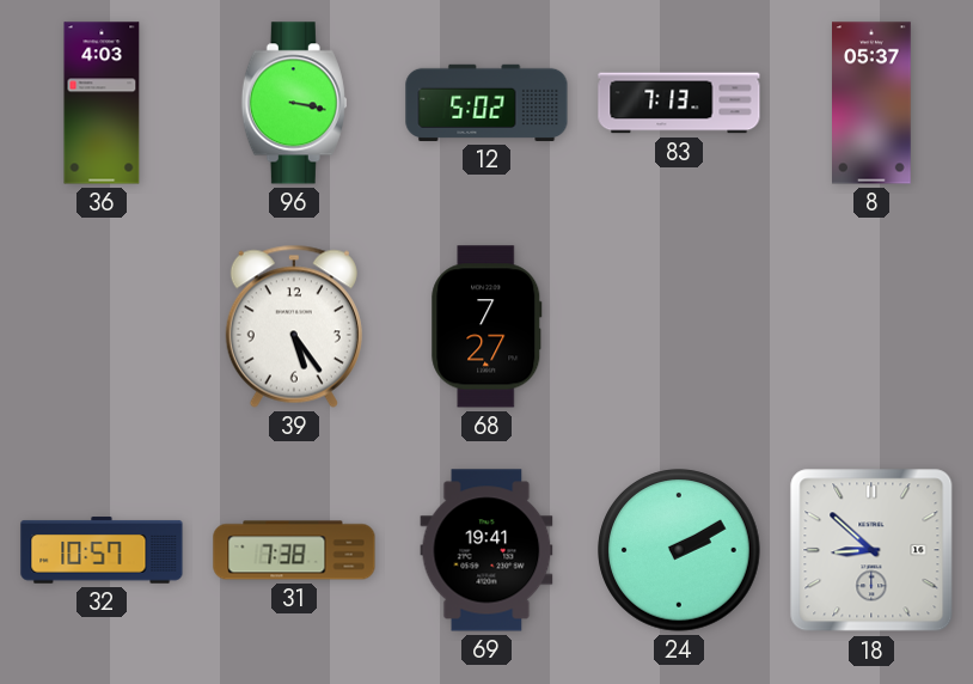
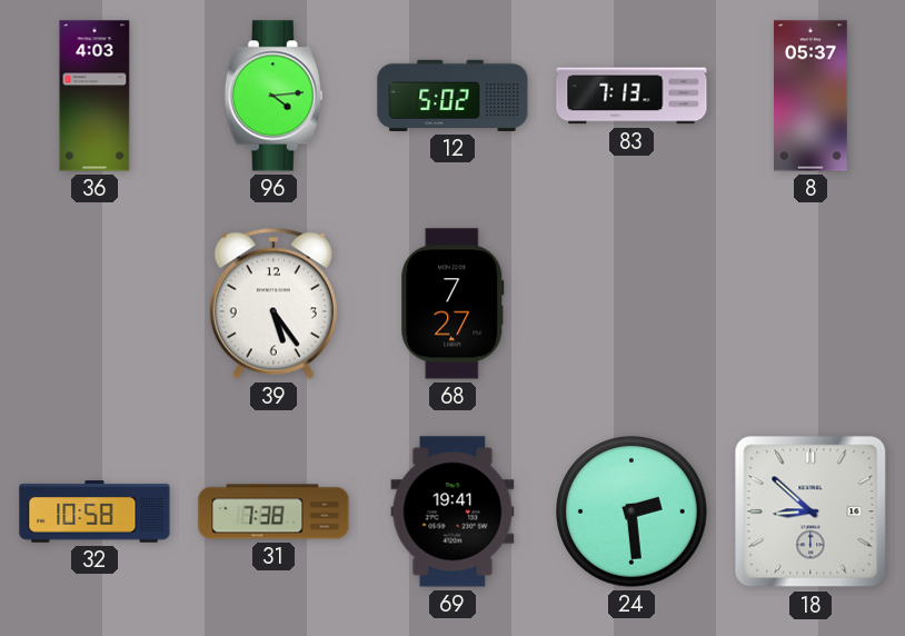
96: 3:17 -> 4:14
32: 10:57 -> 10:58
24: 2:10 -> 2:29
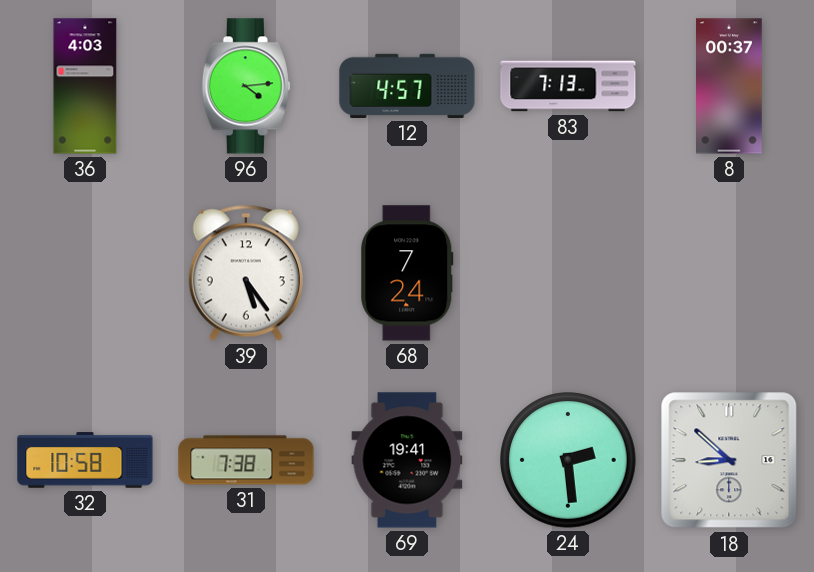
12: 5:02 -> 4:57
8: 05:37 -> 00:37
68: 7:27 -> 7:24
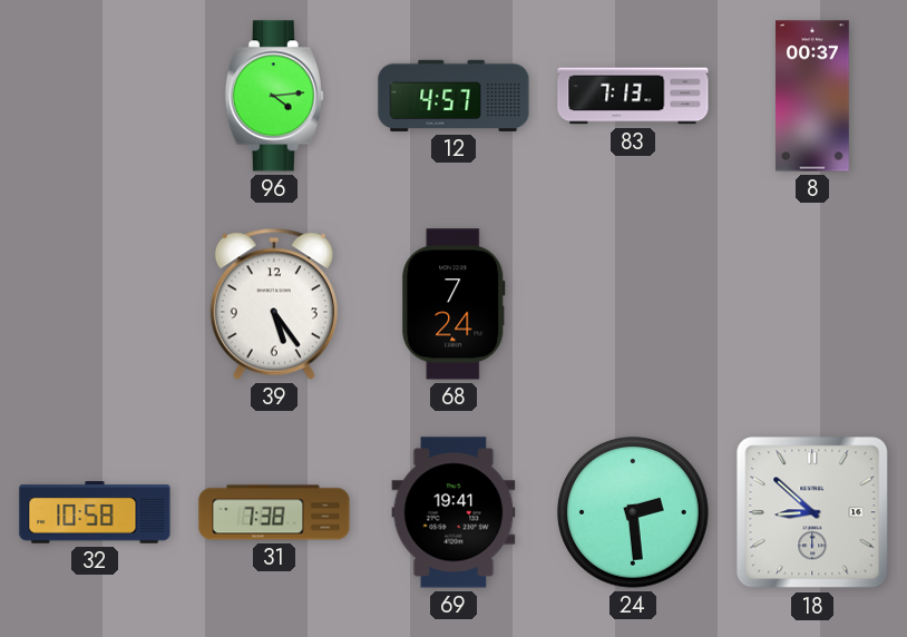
36: 4:03 -> none
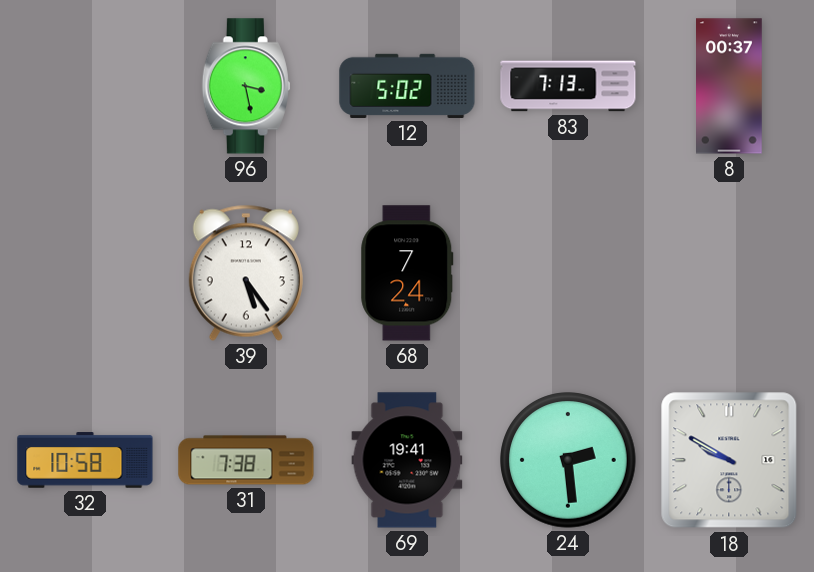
96: 4:14 -> 3:28
12: 4:57 -> 5:02
18: 8:52 -> 9:50
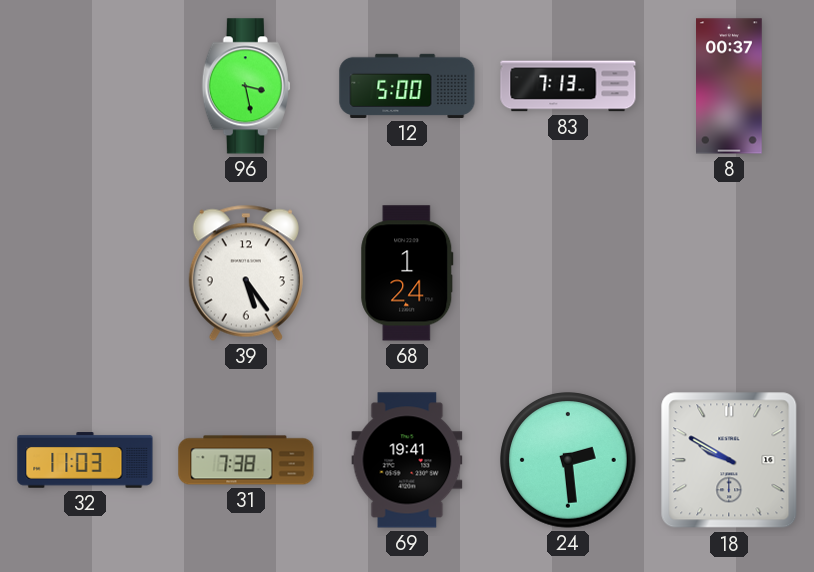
12: 5:02 -> 5:00
68: 7:24 -> 1:24
32: 10:58 -> 11:03
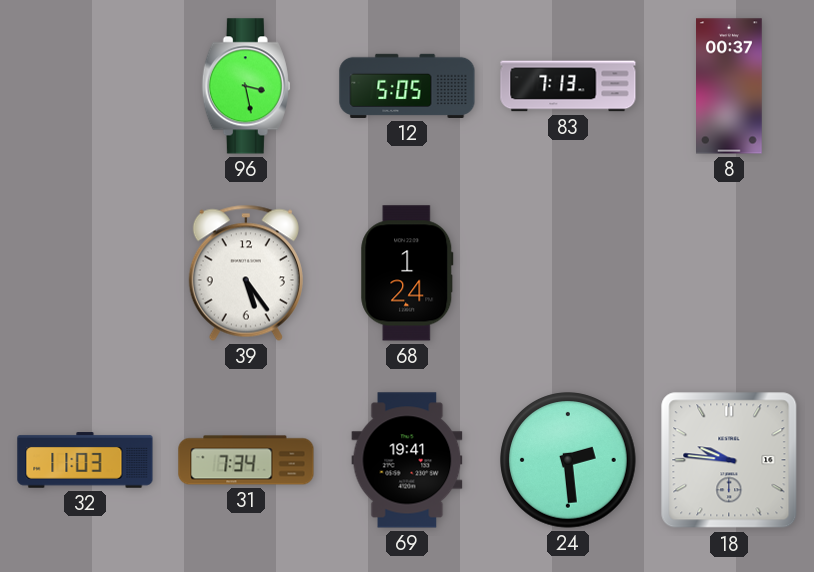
12: 5:00 -> 5:05
31: 7:38 -> 7:34
18: 9:50 -> 9:46
